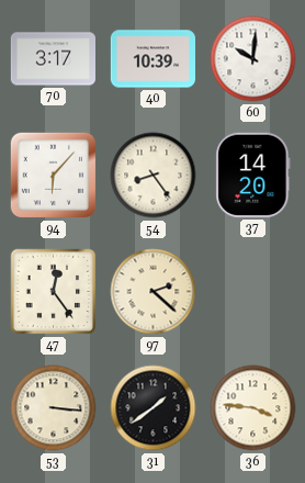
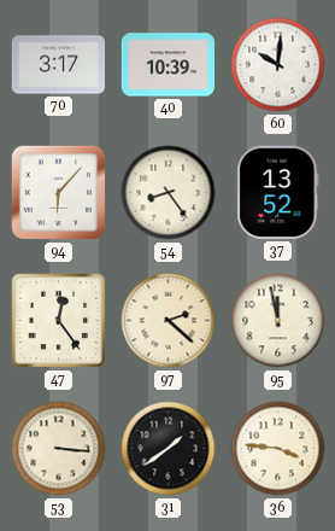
37: 14:20 -> 13:52
95: none -> 11:58
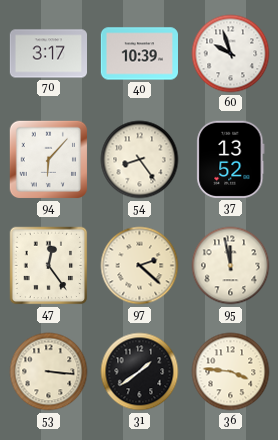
60: 10:01 -> 9:57
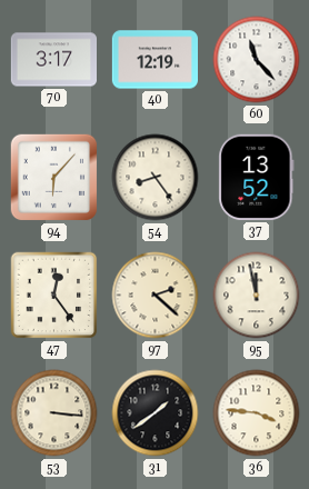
40: 10:39 -> 12:19
60: 9:57 -> 11:23
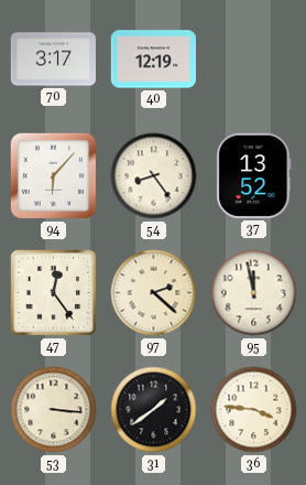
60: 11:23 -> none
